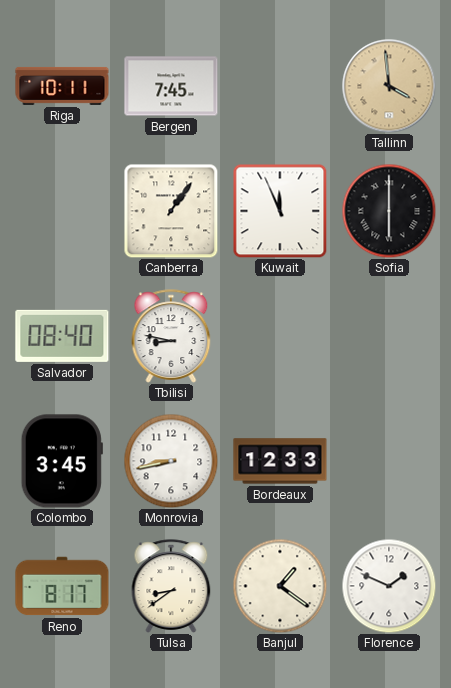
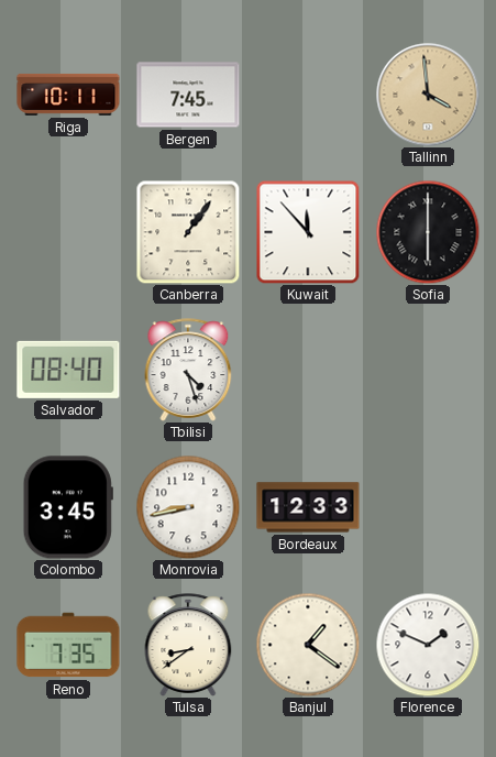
Kuwait: 11:56 -> 11:53
Tbilisi: 8:47 -> 4:27
Reno: 8:17 -> 7:35
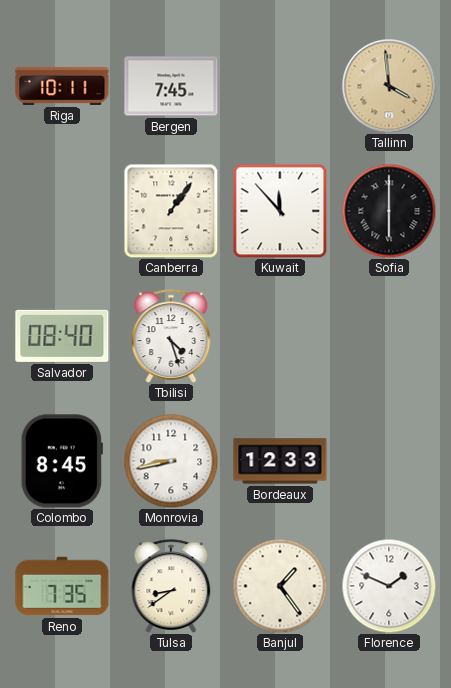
Colombo: 3:45 -> 8:45
Banjul: 1:21 -> 1:24
